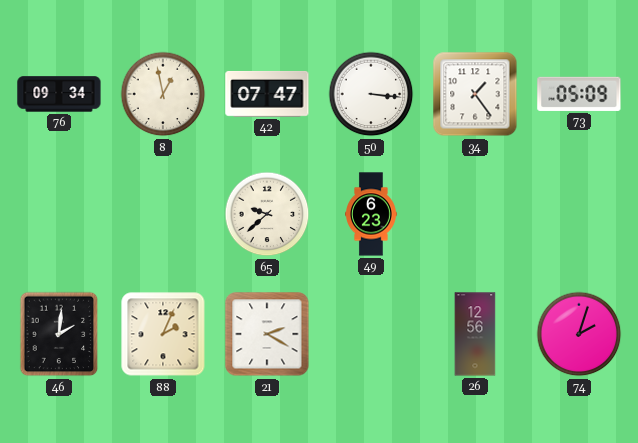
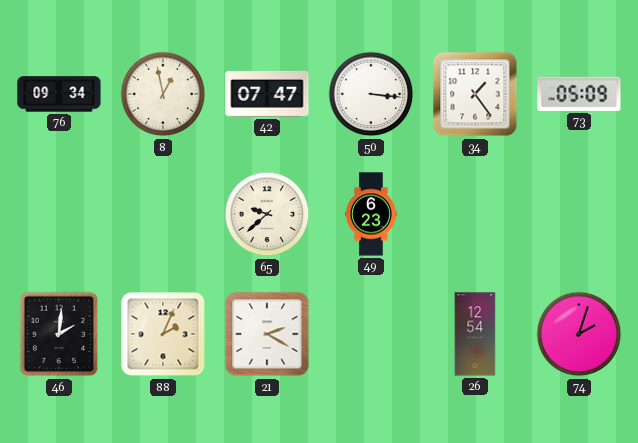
26: 12:56 -> 12:54
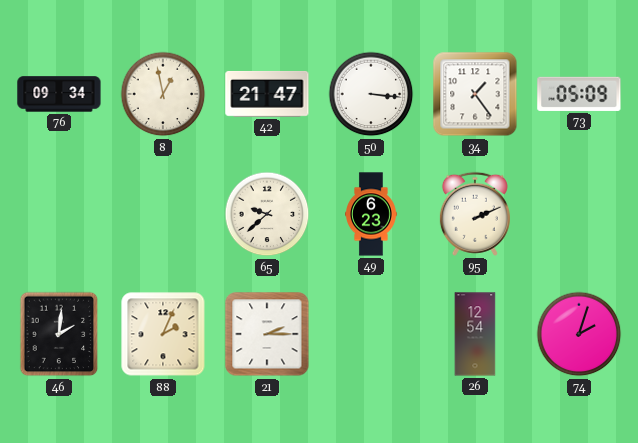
42: 07:47 -> 21:47
95: none -> 2:11
21: 2:20 -> 2:15
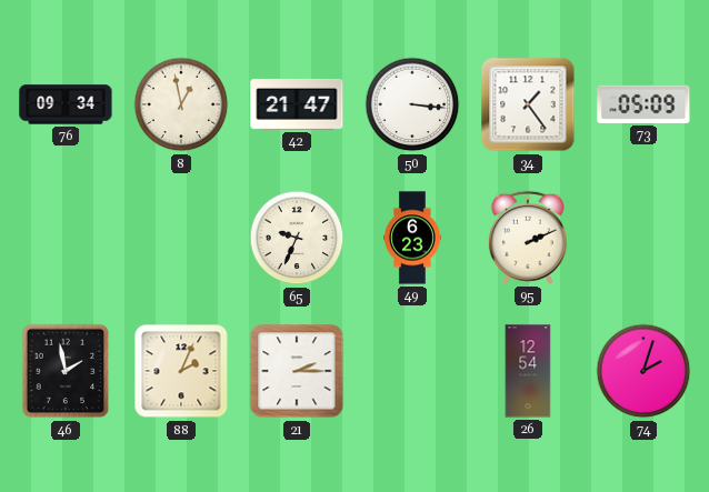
65: 9:38 -> 9:34
46: 2:01 -> 1:58
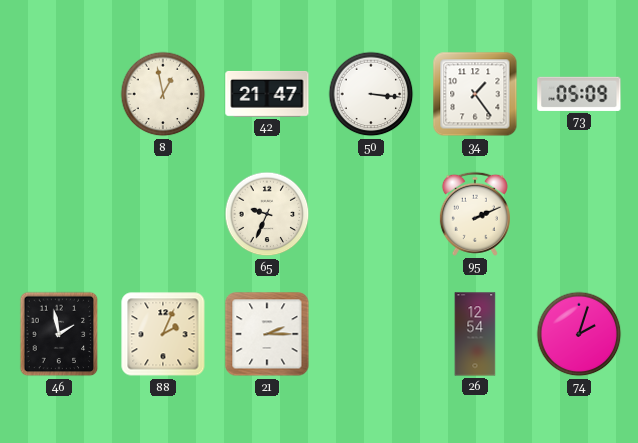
76: 09:34 -> none
49: 6:23 -> none
